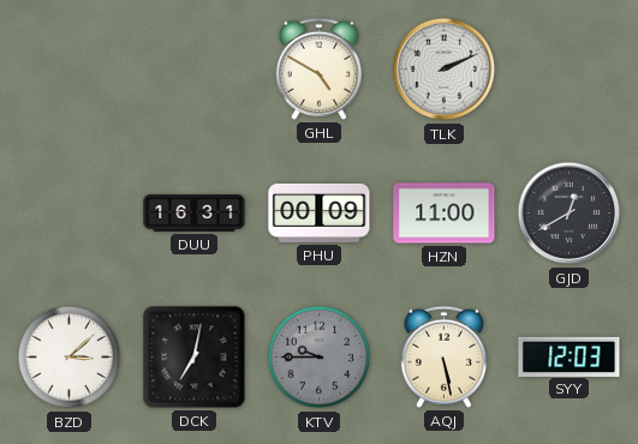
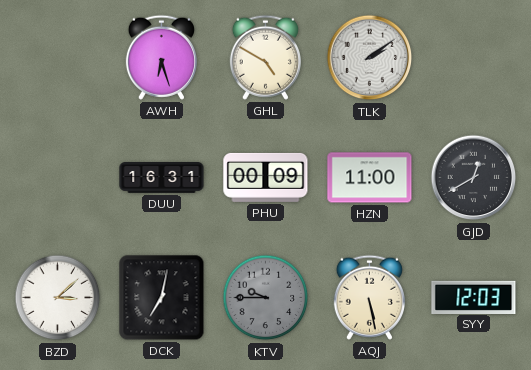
AWH: none -> 6:27
TLK: 2:11 -> 2:09
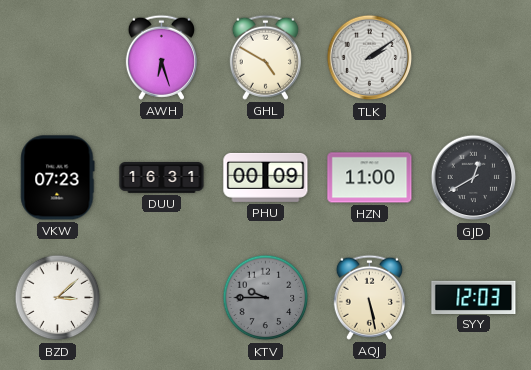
VKW: none -> 07:23
DCK: 7:02 -> none
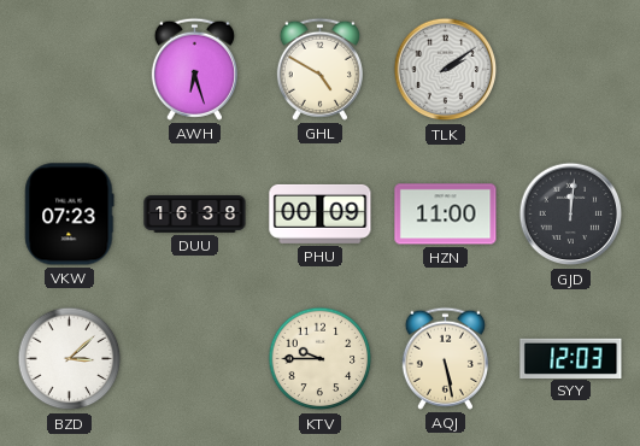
DUU: 16:31 -> 16:38
GJD: 12:40 -> 12:01
KTV dial: grey -> cream
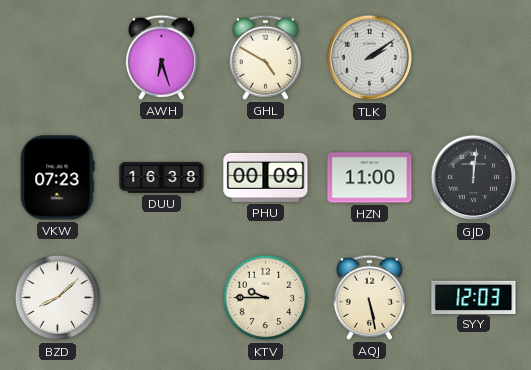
BZD: 3:08 -> 8:08
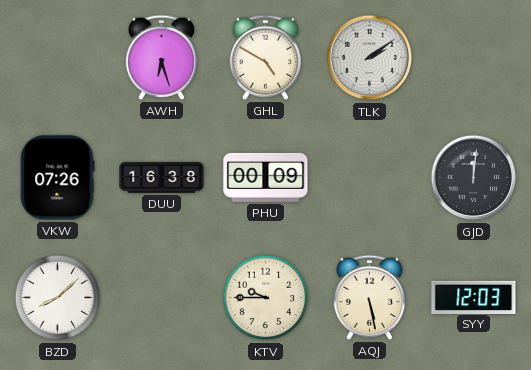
VKW: 07:23 -> 07:26
HZN: 11:00 -> none
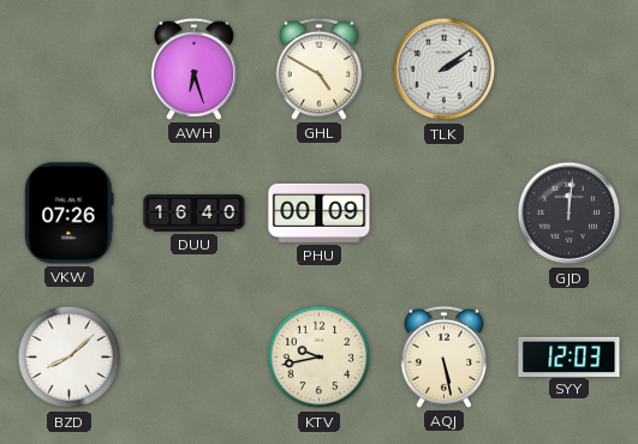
DUU: 16:38 -> 16:40
KTV: 9:45 -> 9:43
